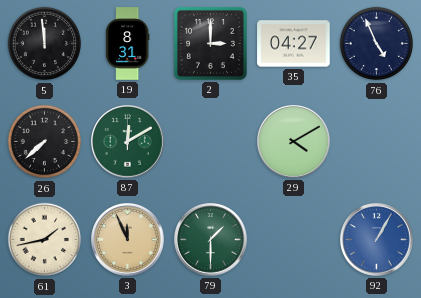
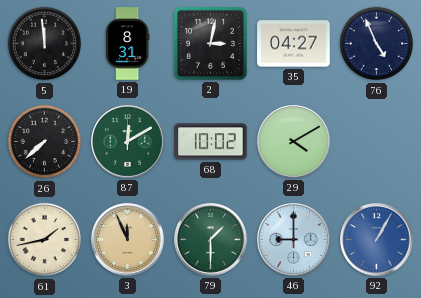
2: 3:00 -> 3:02
68: none -> 10:02
46: none -> 9:00
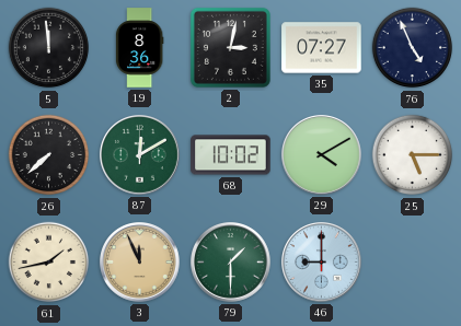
19: 8:31 -> 8:36
35: 04:27 -> 07:27
25: none -> 5:15
92: 1:05 -> none
